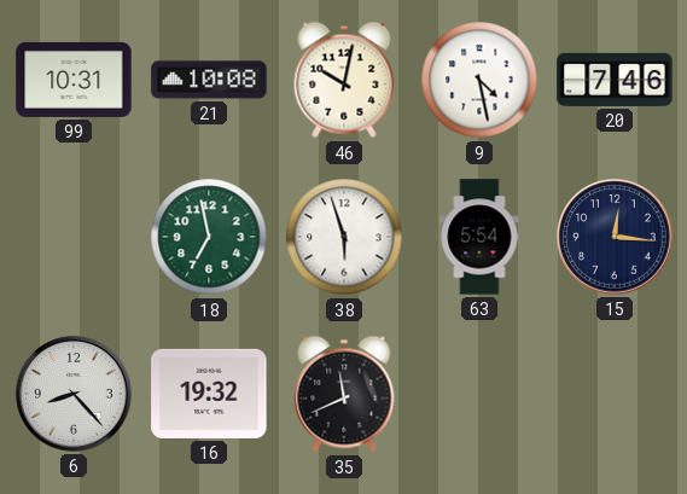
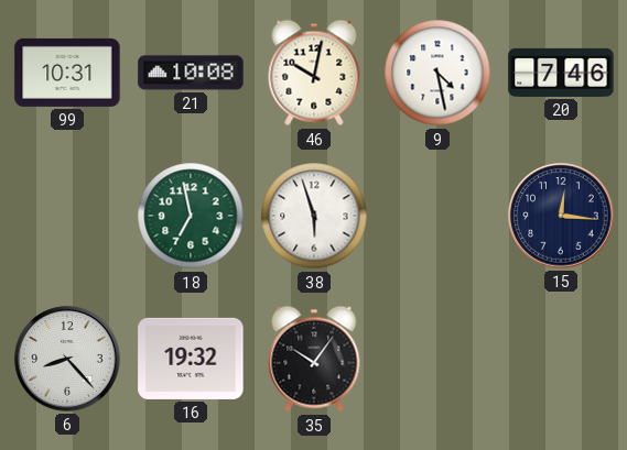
63: 5:54 -> none
35: 11:41 -> 10:06
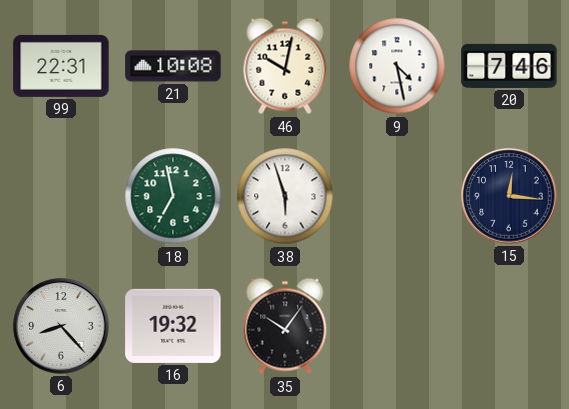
99: 10:31 -> 22:31
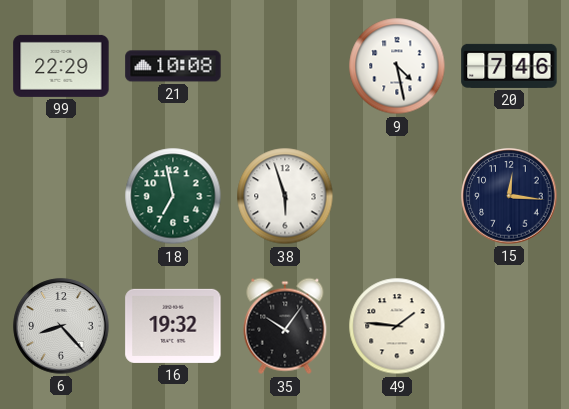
99: 22:31 -> 22:29
46: 10:02 -> none
49: none -> 1:46
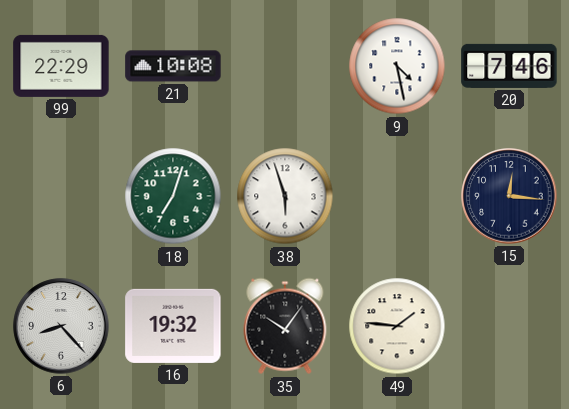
18: 6:58 -> 7:03
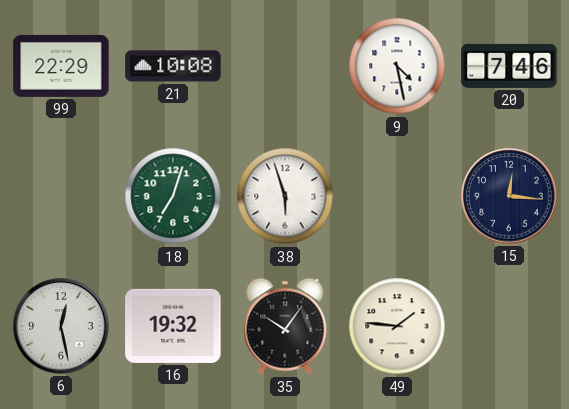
6: 8:23 -> 12:28
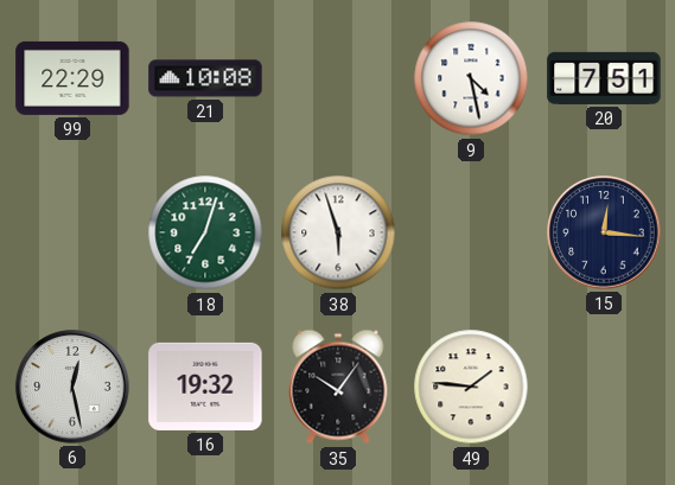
20: 7:46 -> 7:51
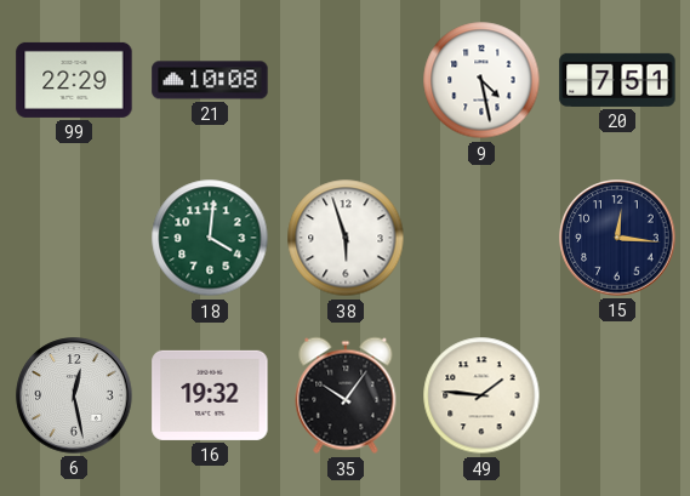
18: 7:03 -> 4:01
